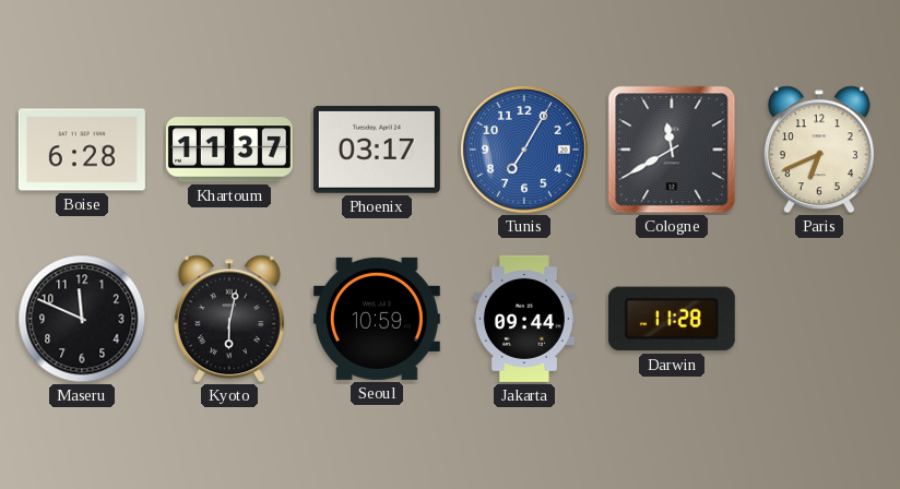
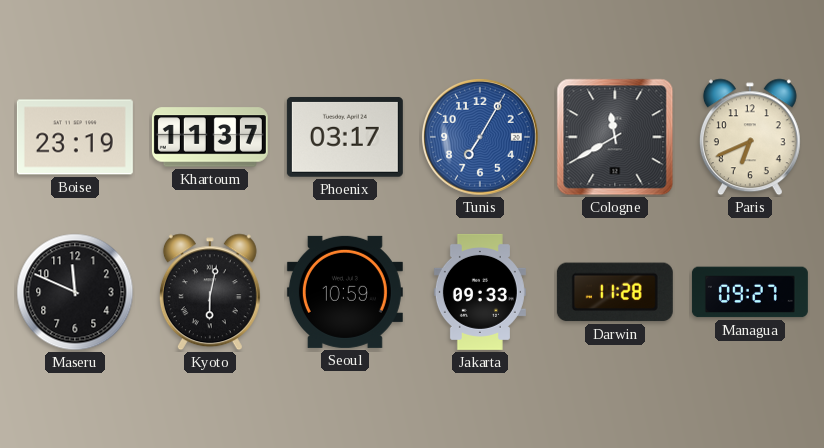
Boise: 6:28 -> 23:19
Jakarta: 09:44 -> 09:33
Managua: none -> 09:27
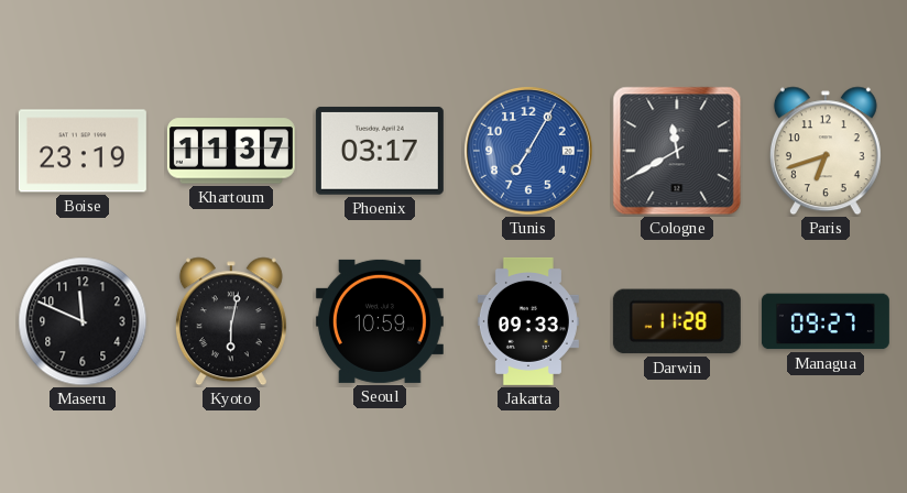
Paris: 6:41 -> 6:42
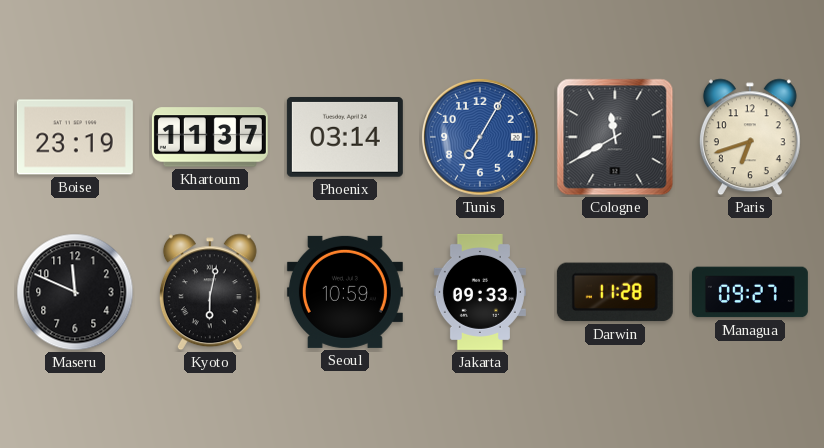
Phoenix: 03:17 -> 03:14
